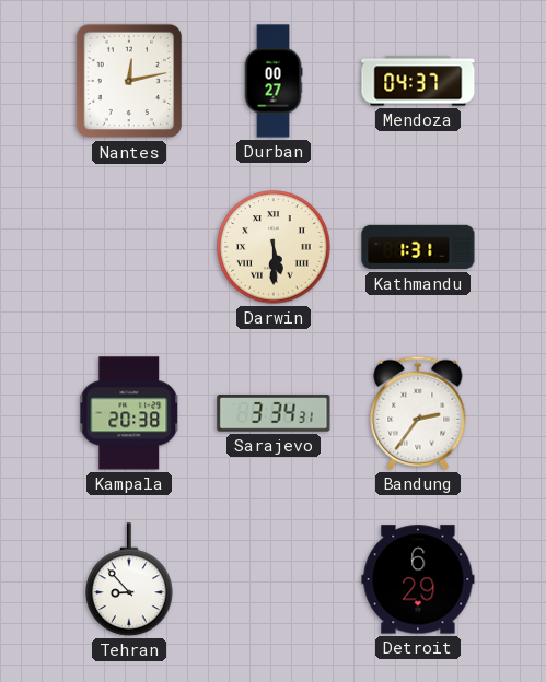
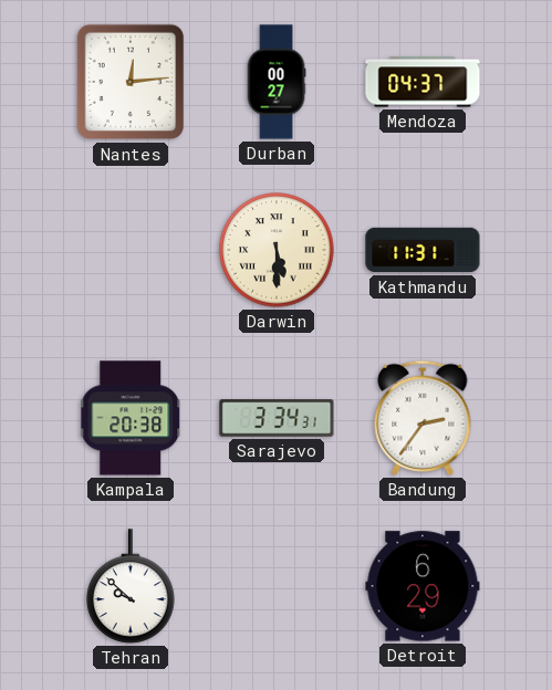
Nantes: 12:13 -> 12:14
Kathmandu: 1:31 -> 11:31
Tehran: 8:53 -> 9:52
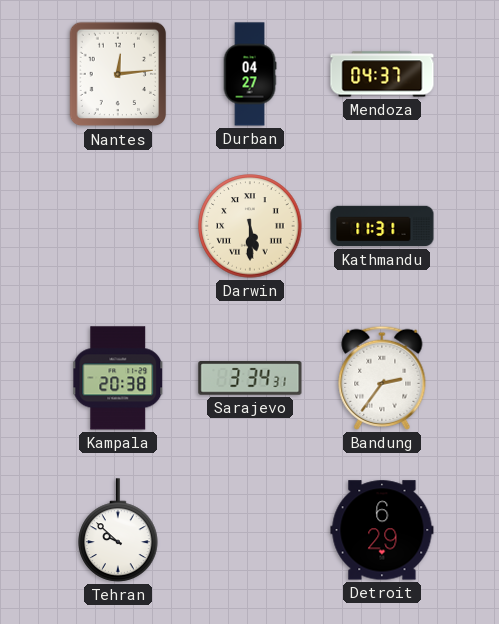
Durban: 00:27 -> 04:27
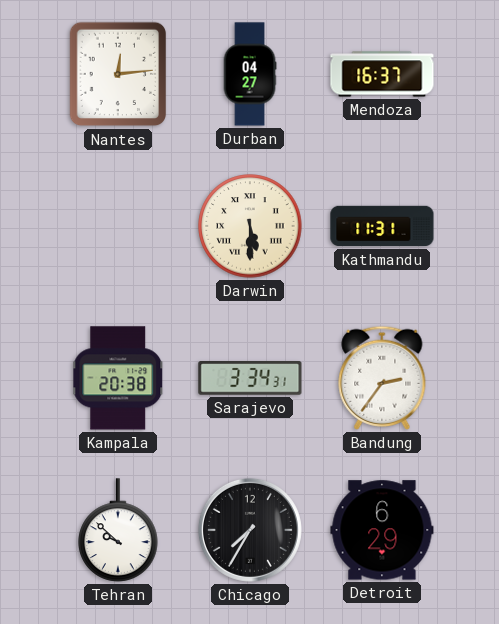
Mendoza: 04:37 -> 16:37
Chicago: none -> 7:35
